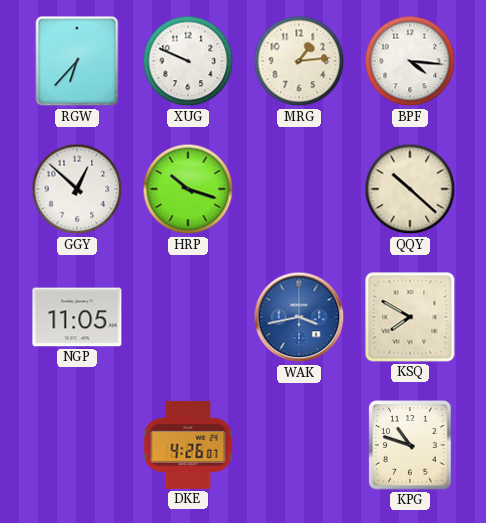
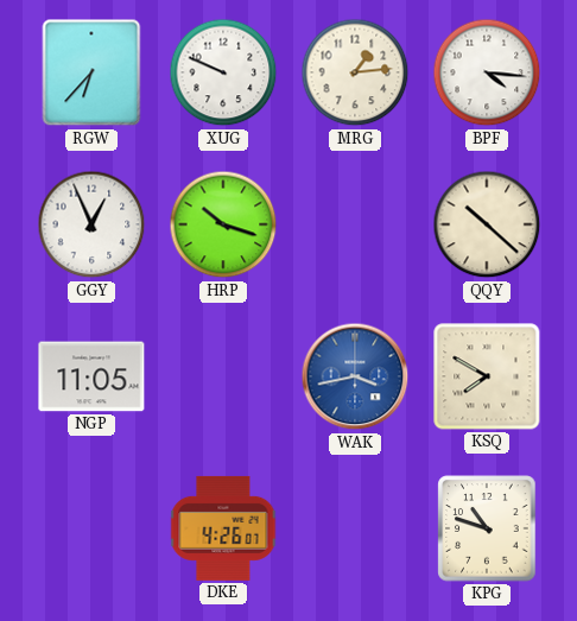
GGY: 12:52 -> 12:56
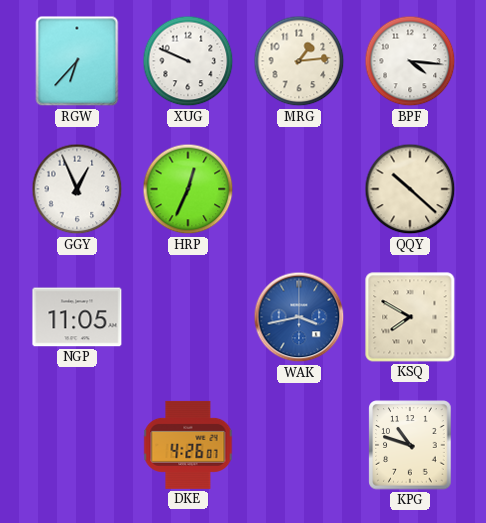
HRP: 10:18 -> 12:34
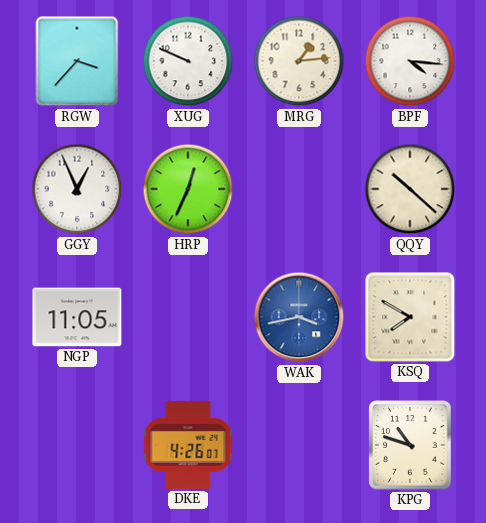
RGW: 6:37 -> 3:37
